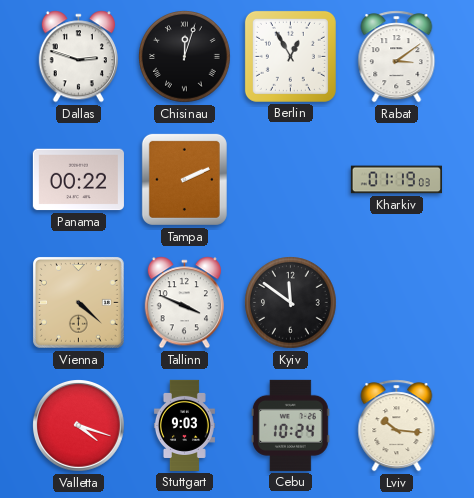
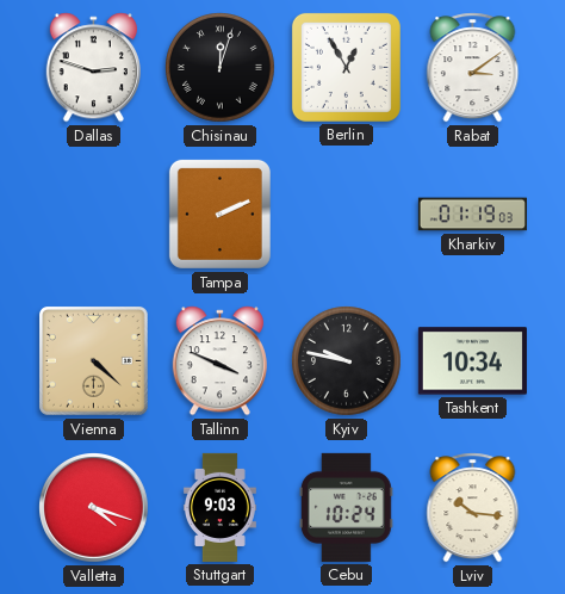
Panama: 00:22 -> none
Kyiv: 11:51 -> 9:47
Tashkent: none -> 10:34
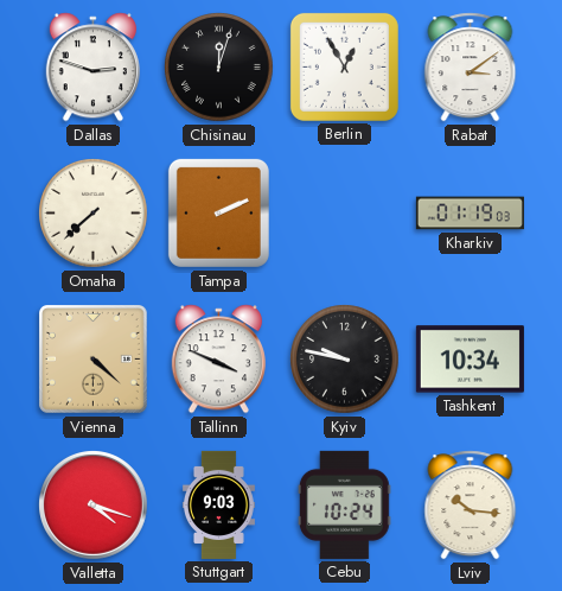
Omaha: none -> 7:38
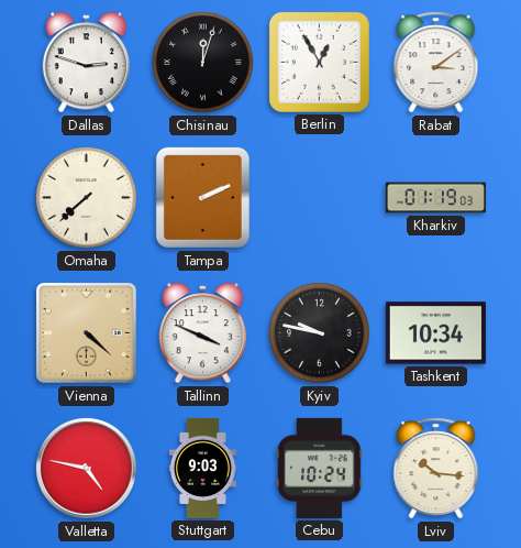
Valletta: 4:18 -> 4:47
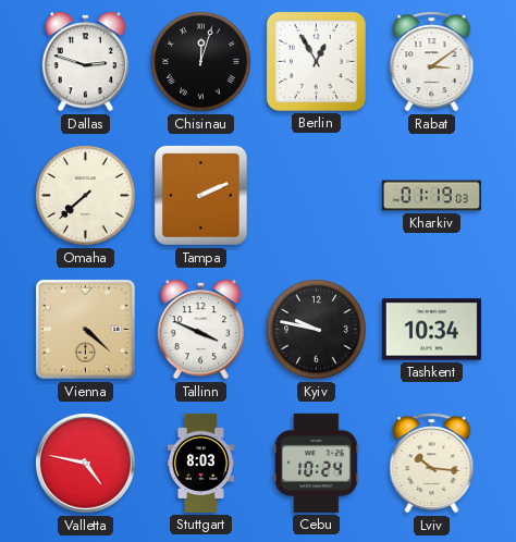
Stuttgart: 9:03 -> 8:03
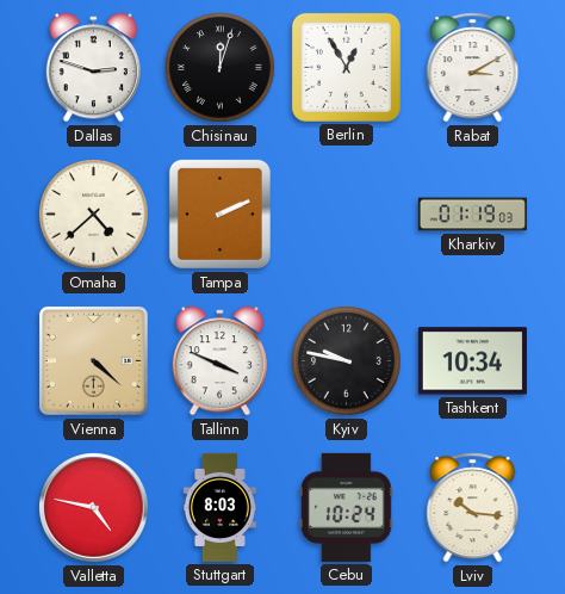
Rabat: 3:09 -> 3:10
Omaha: 7:38 -> 4:38
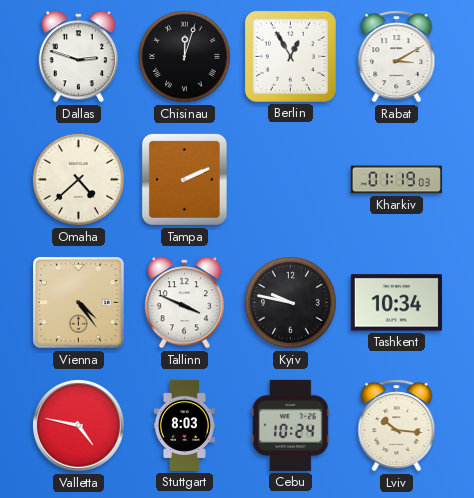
Vienna: 4:22 -> 4:24
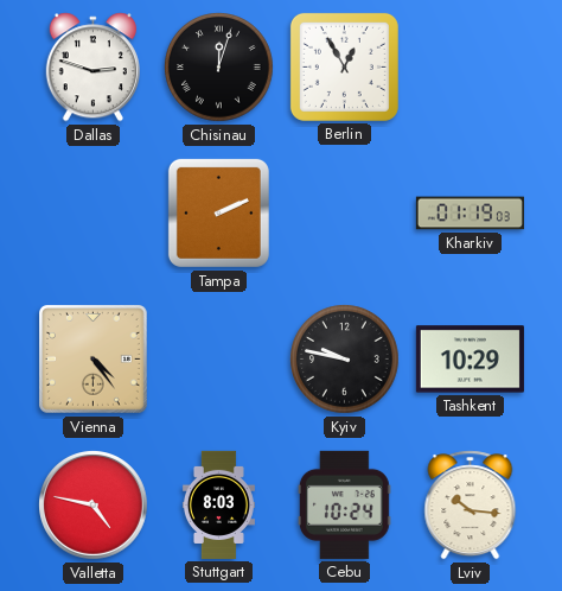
Rabat: 3:10 -> none
Omaha: 4:38 -> none
Tallinn: 3:49 -> none
Tashkent: 10:34 -> 10:29
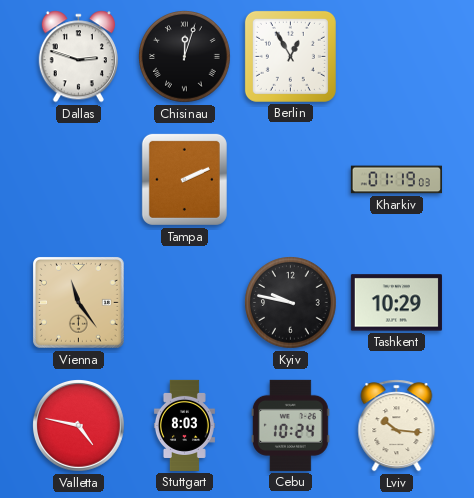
Vienna: 4:24 -> 11:24
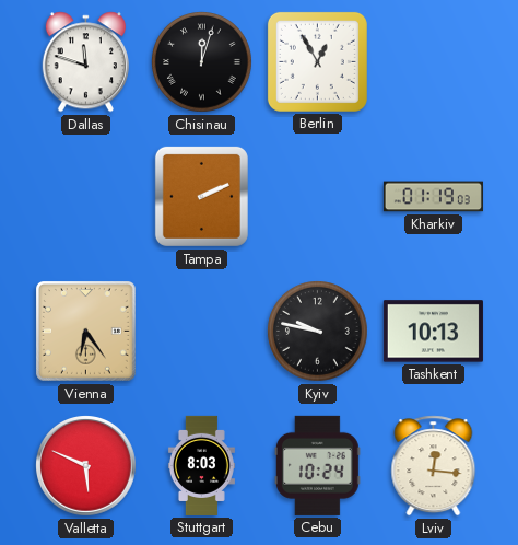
Dallas: 2:48 -> 11:48
Vienna: 11:24 -> 6:24
Tashkent: 10:29 -> 10:13
Valletta: 4:47 -> 5:49
Lviv: 10:16 -> 12:16
